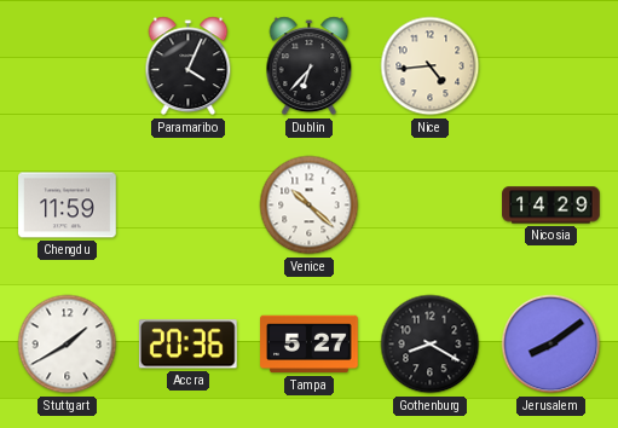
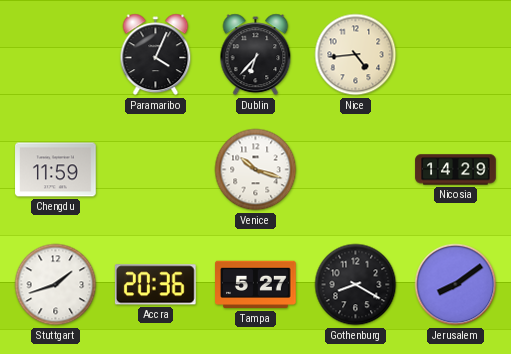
Venice: 10:22 -> 10:18
Stuttgart: 1:40 -> 1:42
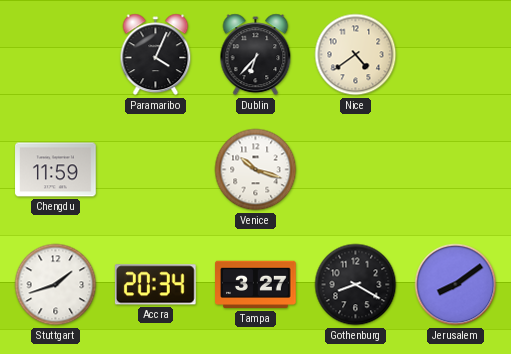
Nice: 4:44 -> 4:39
Nicosia: 14:29 -> none
Accra: 20:36 -> 20:34
Tampa: 5:27 -> 3:27
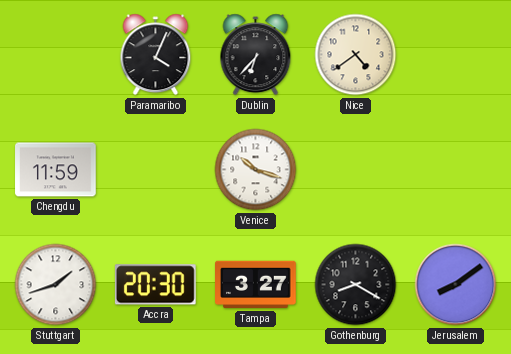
Accra: 20:34 -> 20:30
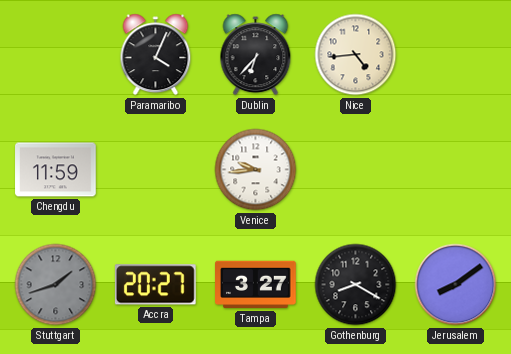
Nice: 4:39 -> 4:44
Venice: 10:18 -> 9:44
Stuttgart dial: white -> grey
Accra: 20:30 -> 20:27
